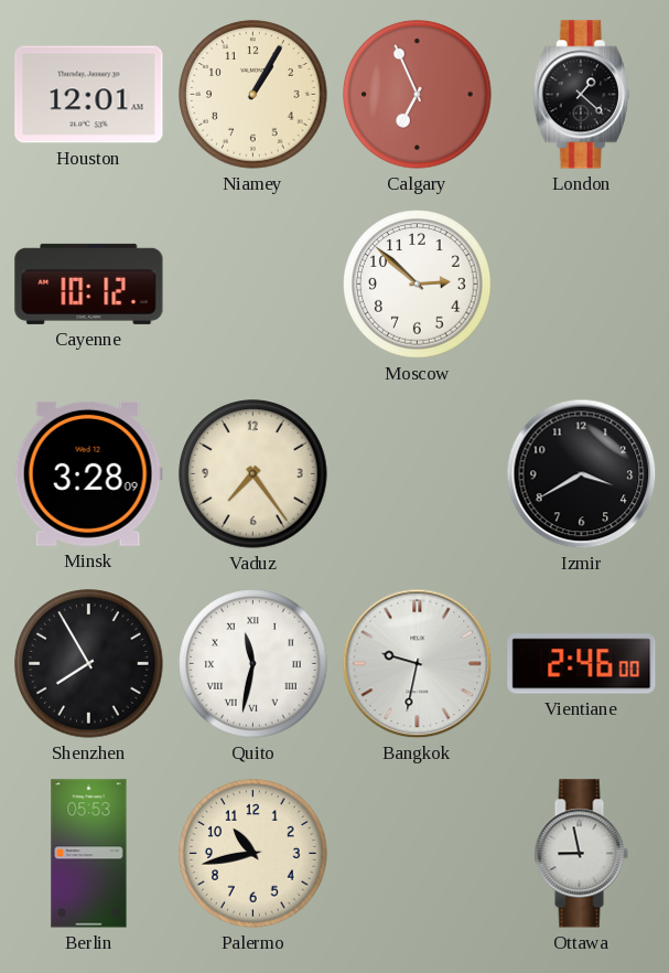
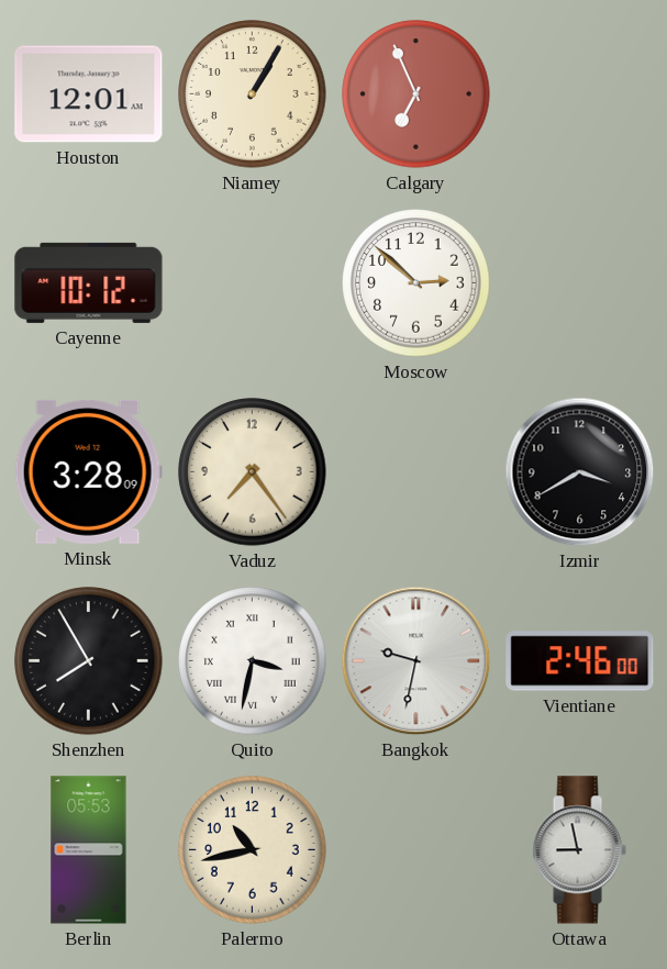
London: 1:22 -> none
Quito: 11:32 -> 3:32
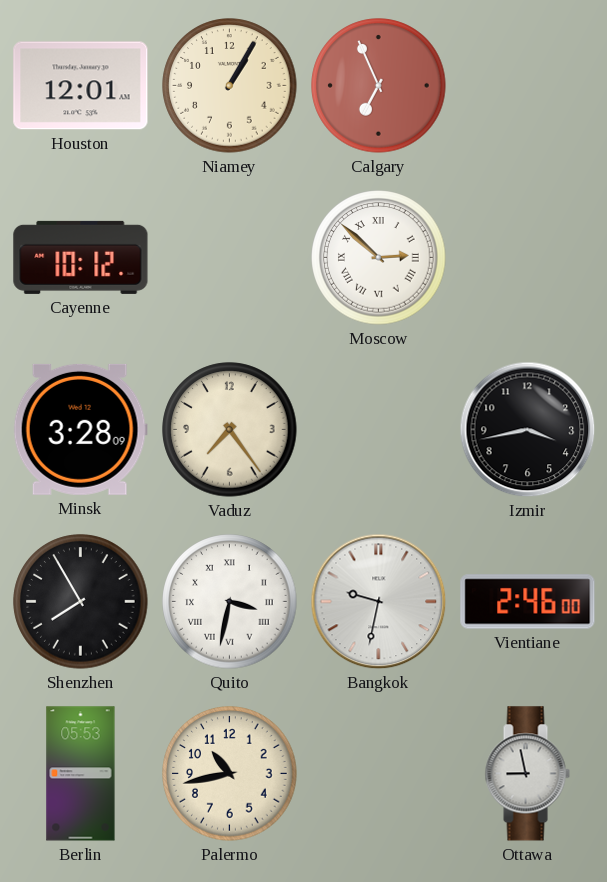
Moscow numerals: Arabic -> Roman
Izmir: 3:40 -> 3:43
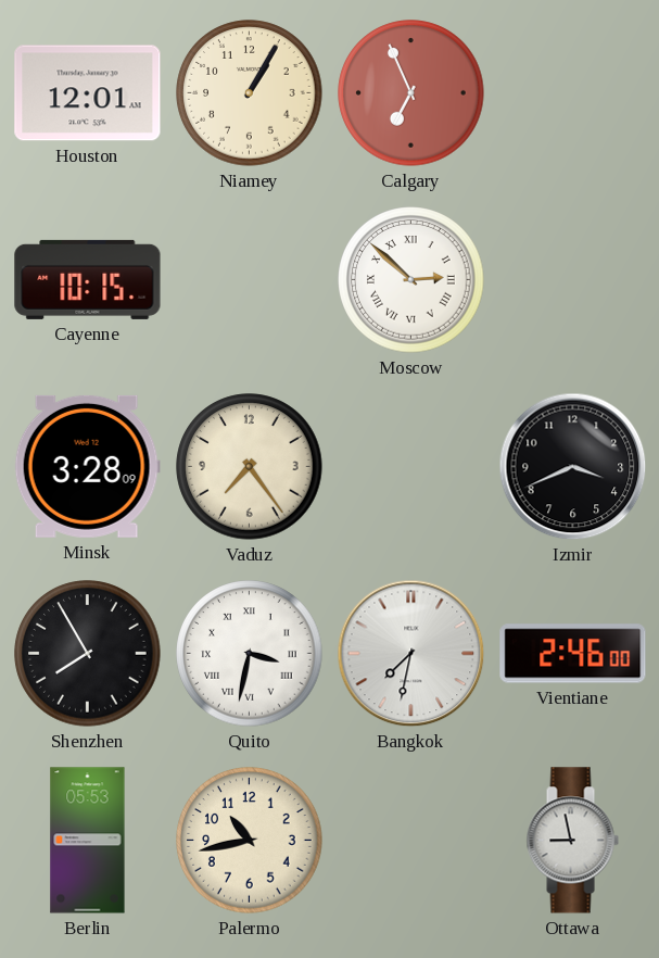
Cayenne: 10:12 -> 10:15
Izmir: 3:43 -> 3:41
Bangkok: 9:32 -> 7:32
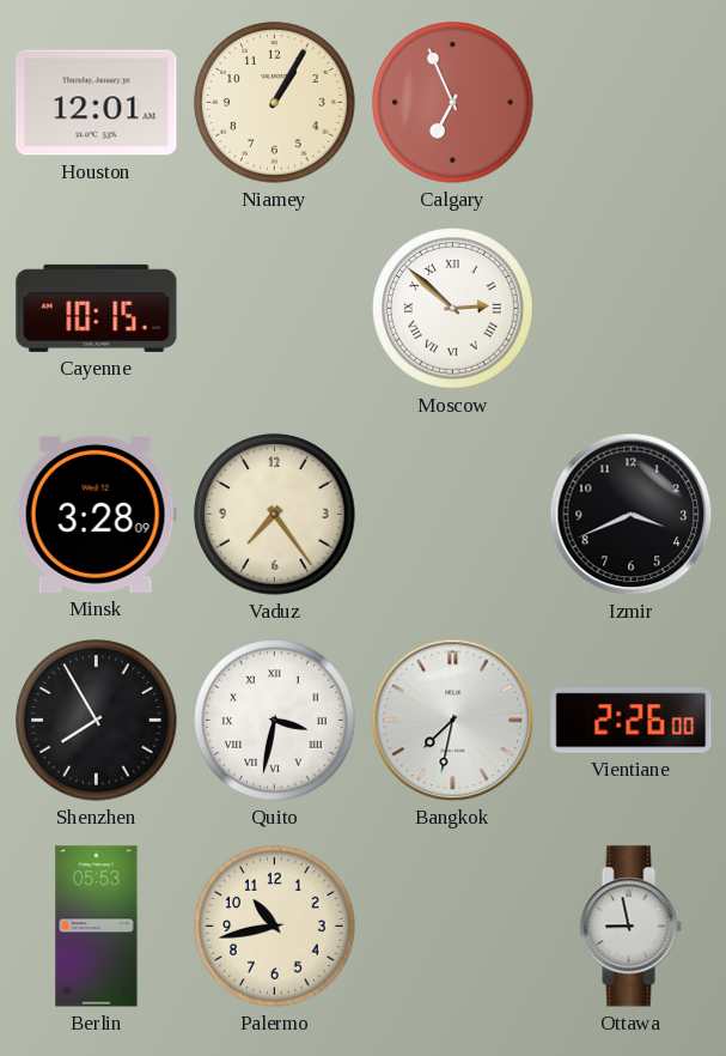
Vientiane: 2:46 -> 2:26
